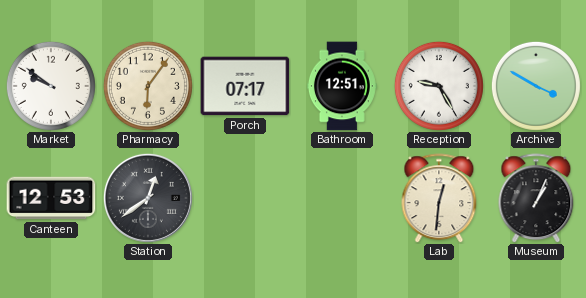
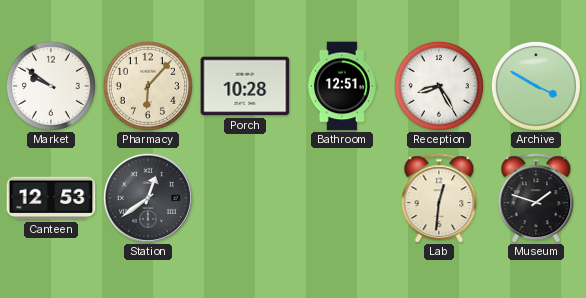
Pharmacy: 6:06 -> 6:07
Porch: 07:17 -> 10:28
Reception: 9:25 -> 8:25
Museum: 1:04 -> 1:48
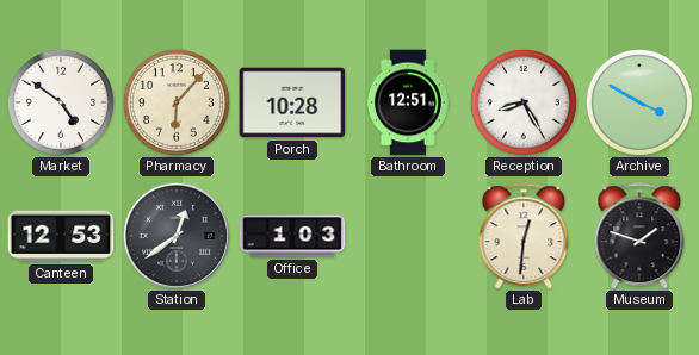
Market: 9:51 -> 4:51
Office: none -> 1:03
